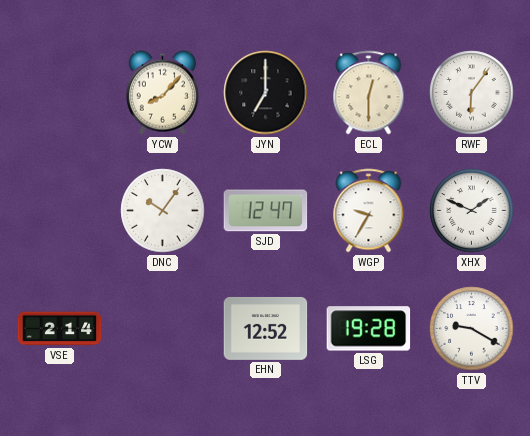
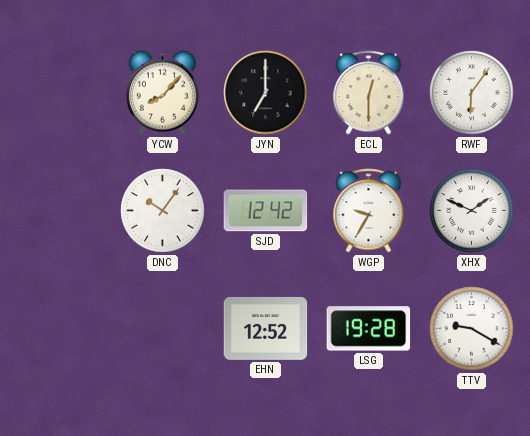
SJD: 12:47 -> 12:42
VSE: 2:14 -> none
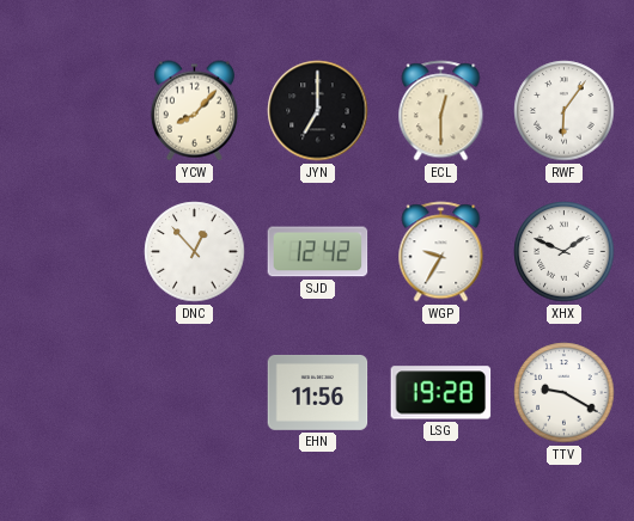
DNC: 10:06 -> 12:53
EHN: 12:52 -> 11:56
